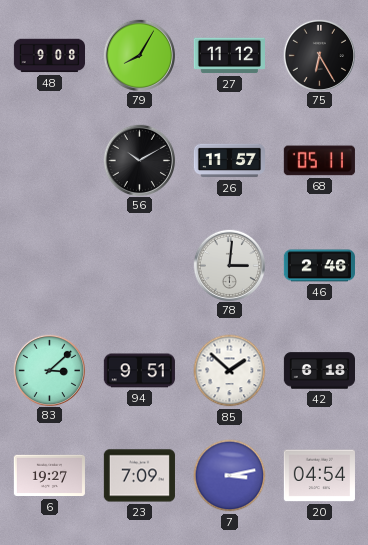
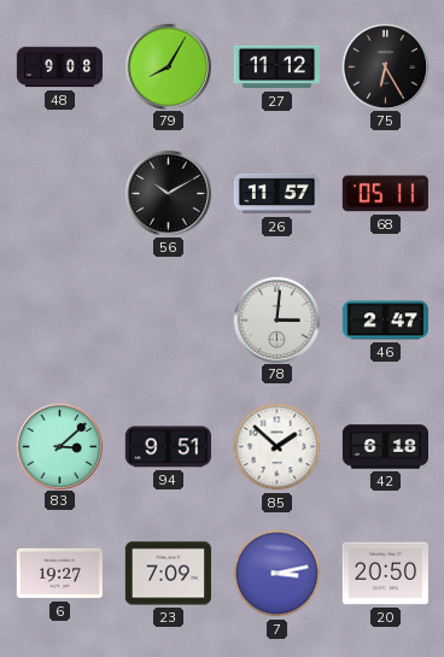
46: 2:46 -> 2:47
20: 04:54 -> 20:50
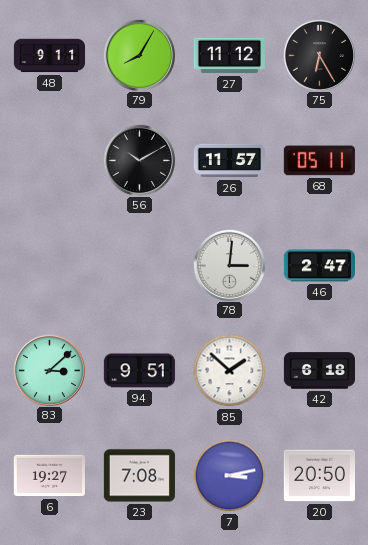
48: 9:08 -> 9:11
23: 7:09 -> 7:08
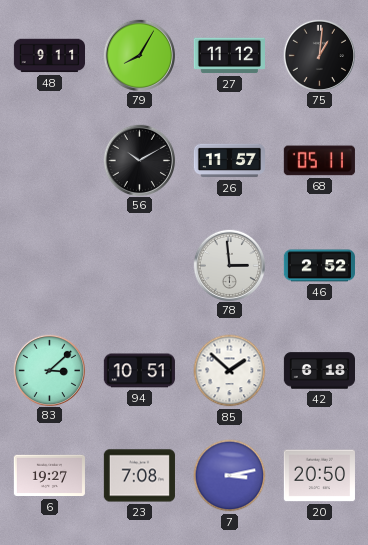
75: 6:25 -> 1:01
78: 3:01 -> 2:59
46: 2:47 -> 2:52
94: 9:51 -> 10:51
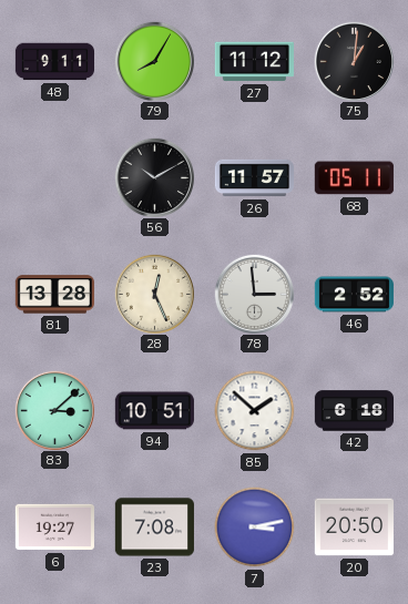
81: none -> 13:28
28: none -> 12:26
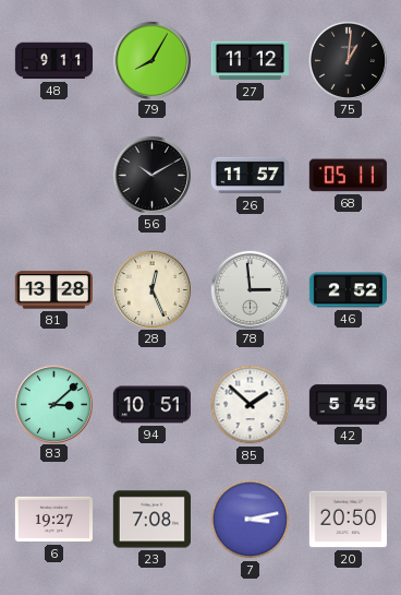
42: 6:18 -> 5:45
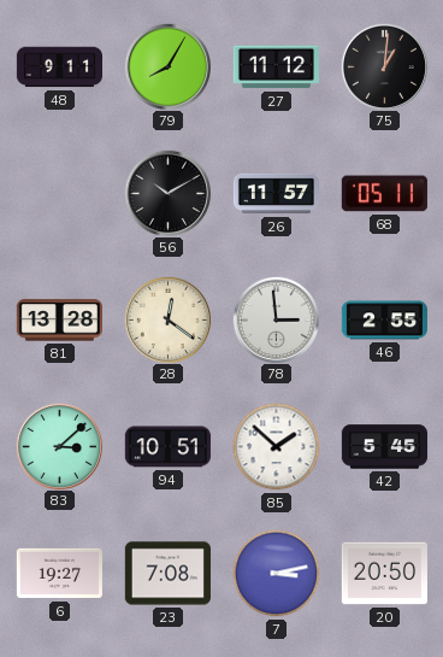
28: 12:26 -> 12:21
46: 2:52 -> 2:55
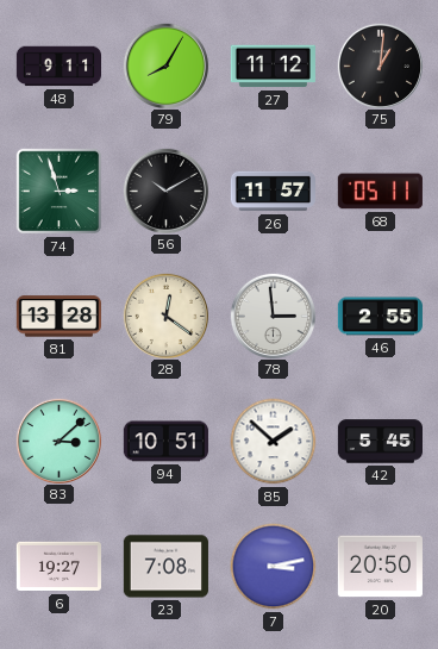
74: none -> 2:57
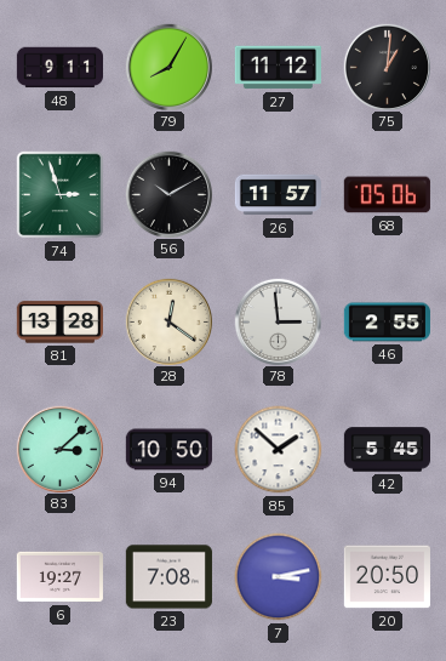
68: 05:11 -> 05:06
94: 10:51 -> 10:50
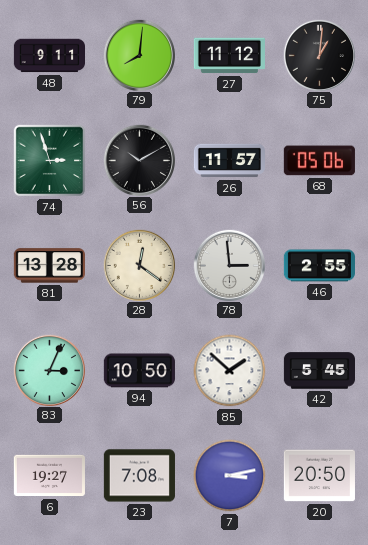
79: 8:05 -> 8:01
83: 3:08 -> 3:04
